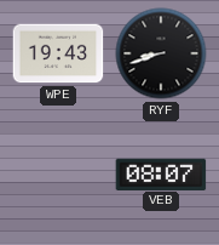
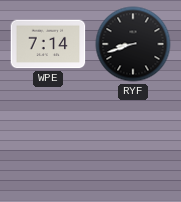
WPE: 19:43 -> 7:14
VEB: 08:07 -> none
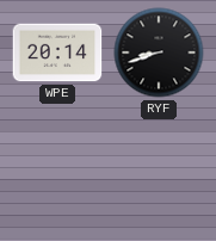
WPE: 7:14 -> 20:14
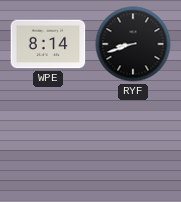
WPE: 20:14 -> 8:14
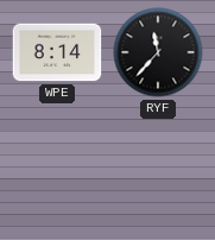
RYF: 8:42 -> 11:37
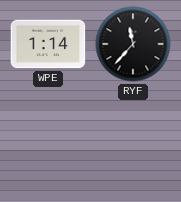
WPE: 8:14 -> 1:14
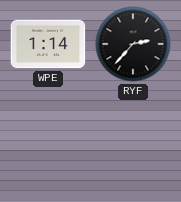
RYF: 11:37 -> 2:37
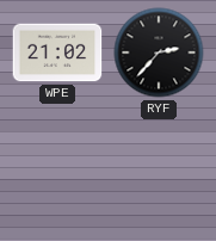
WPE: 1:14 -> 21:02
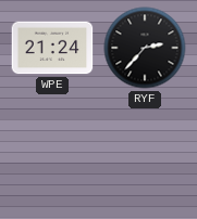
WPE: 21:02 -> 21:24
